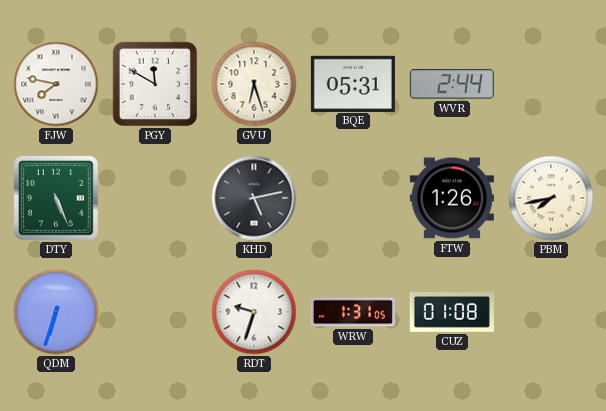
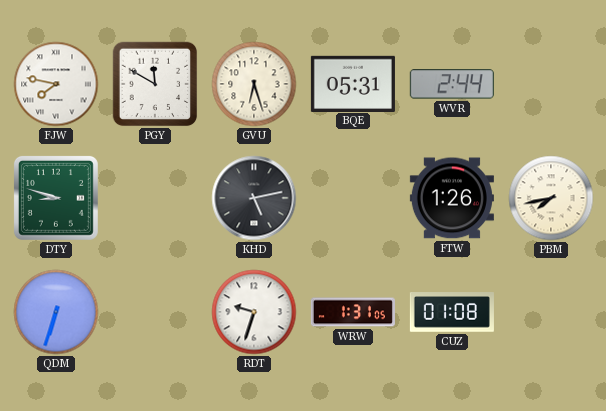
DTY: 5:26 -> 8:48
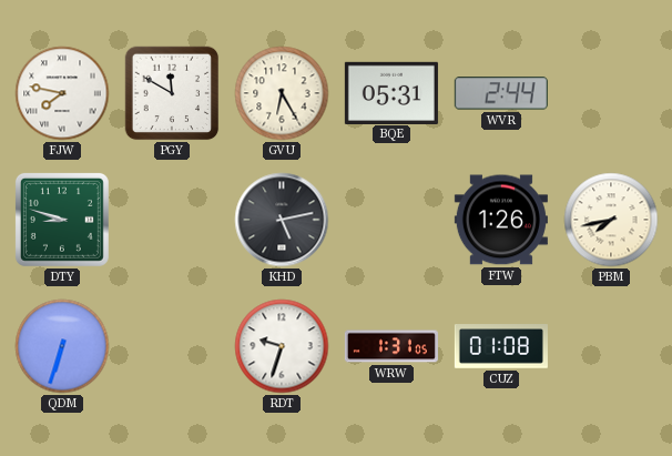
GVU: 6:27 -> 6:25
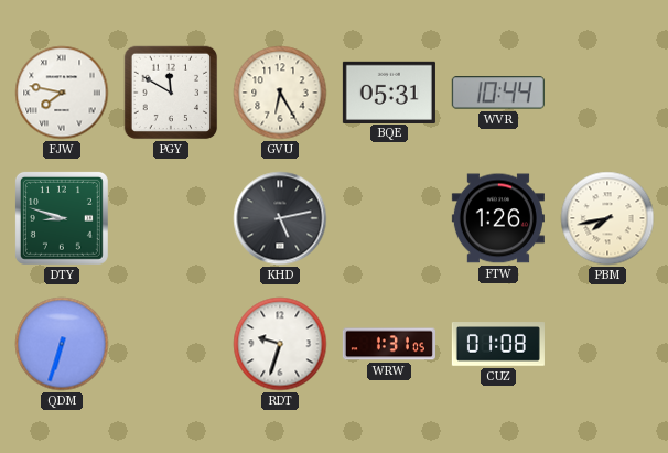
WVR: 2:44 -> 10:44
